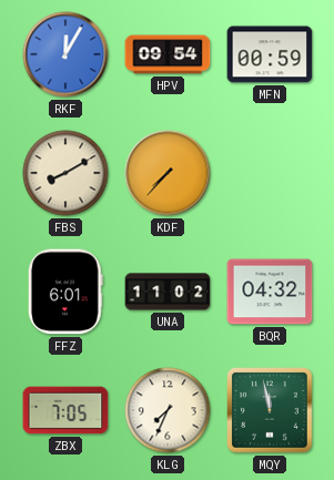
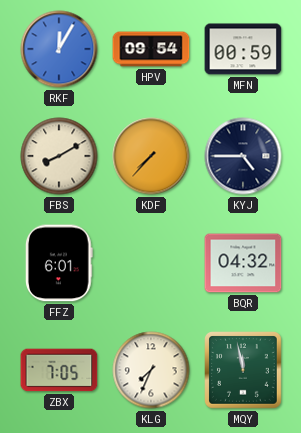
KYJ: none -> 4:45
UNA: 11:02 -> none
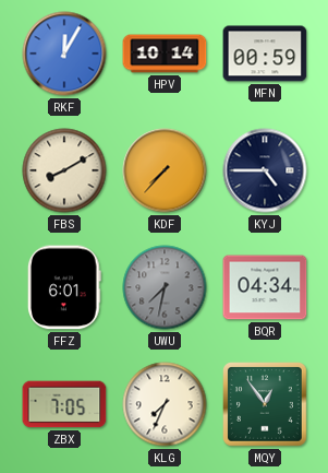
HPV: 09:54 -> 10:14
UWU: none -> 7:32
BQR: 04:32 -> 04:34
MQY: 11:58 -> 12:54
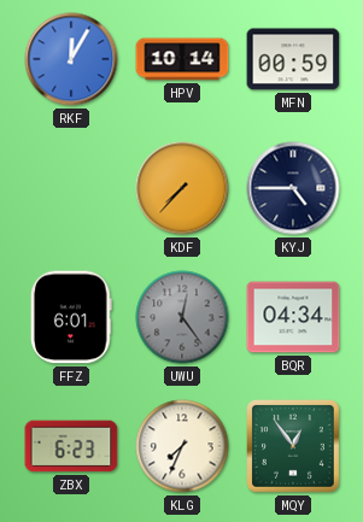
FBS: 8:10 -> none
UWU: 7:32 -> 12:24
ZBX: 7:05 -> 6:23
